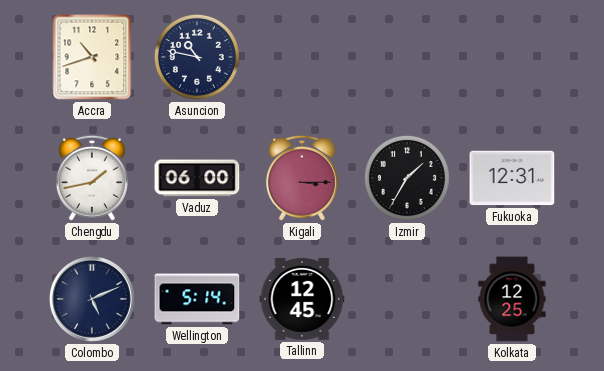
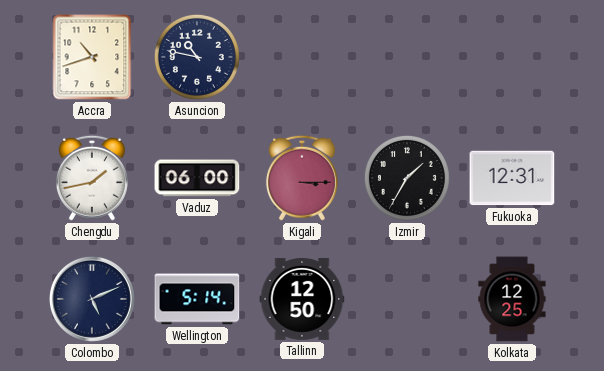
Tallinn: 12:45 -> 12:50
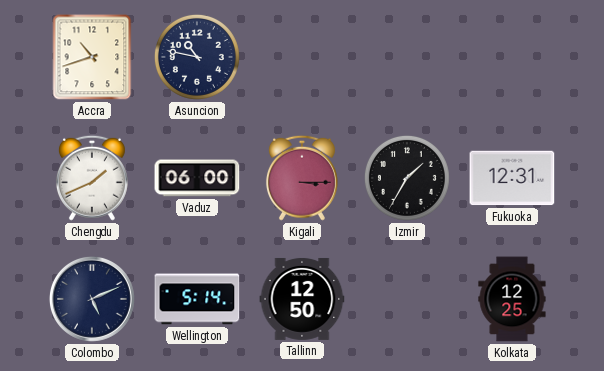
Chengdu: 1:43 -> 1:41
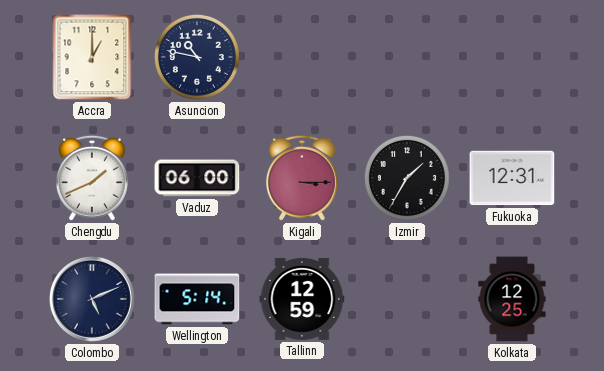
Accra: 10:42 -> 1:00
Tallinn: 12:50 -> 12:59
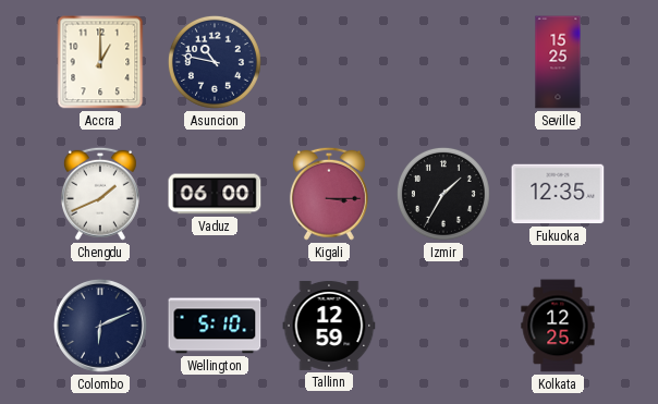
Seville: none -> 15:25
Fukuoka: 12:31 -> 12:35
Colombo: 5:11 -> 6:11
Wellington: 5:14 -> 5:10
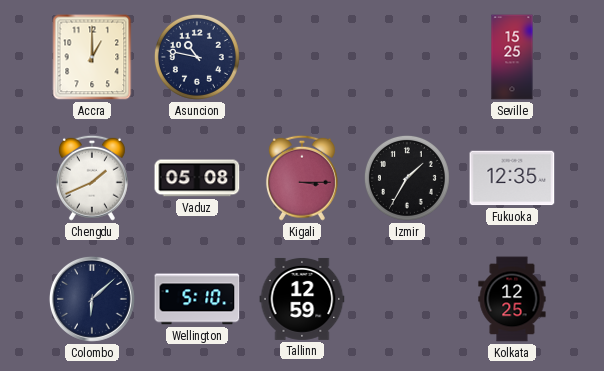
Vaduz: 06:00 -> 05:08
Colombo: 6:11 -> 6:08
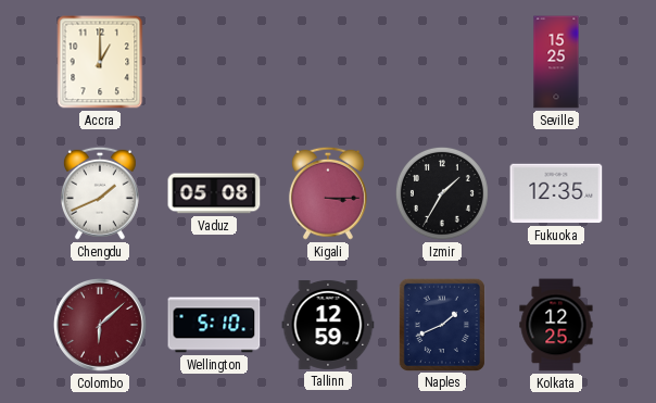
Asuncion: 10:47 -> none
Colombo dial: navy -> burgundy
Naples: none -> 1:41
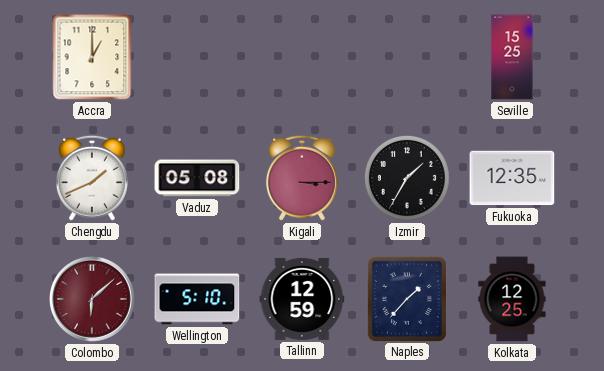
Naples: 1:41 -> 1:37
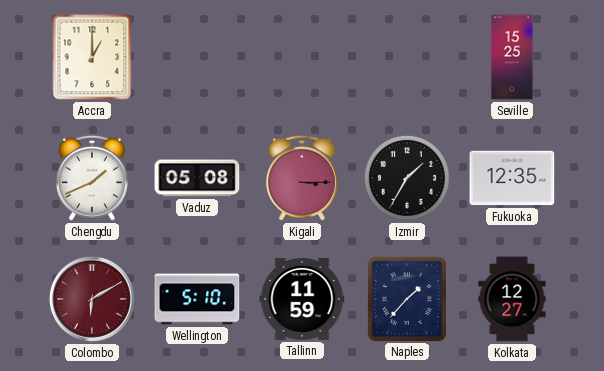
Colombo: 6:08 -> 6:10
Tallinn: 12:59 -> 11:59
Kolkata: 12:25 -> 12:27
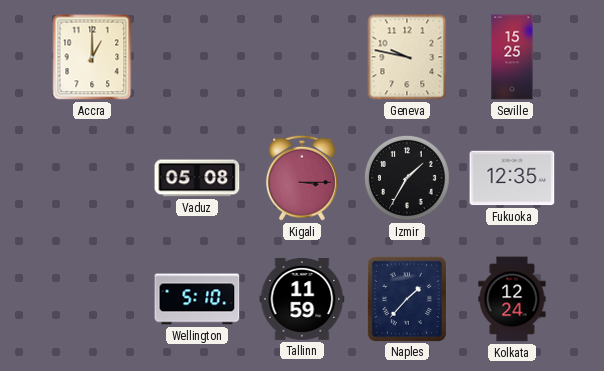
Geneva: none -> 9:47
Chengdu: 1:41 -> none
Colombo: 6:10 -> none
Kolkata: 12:27 -> 12:24
